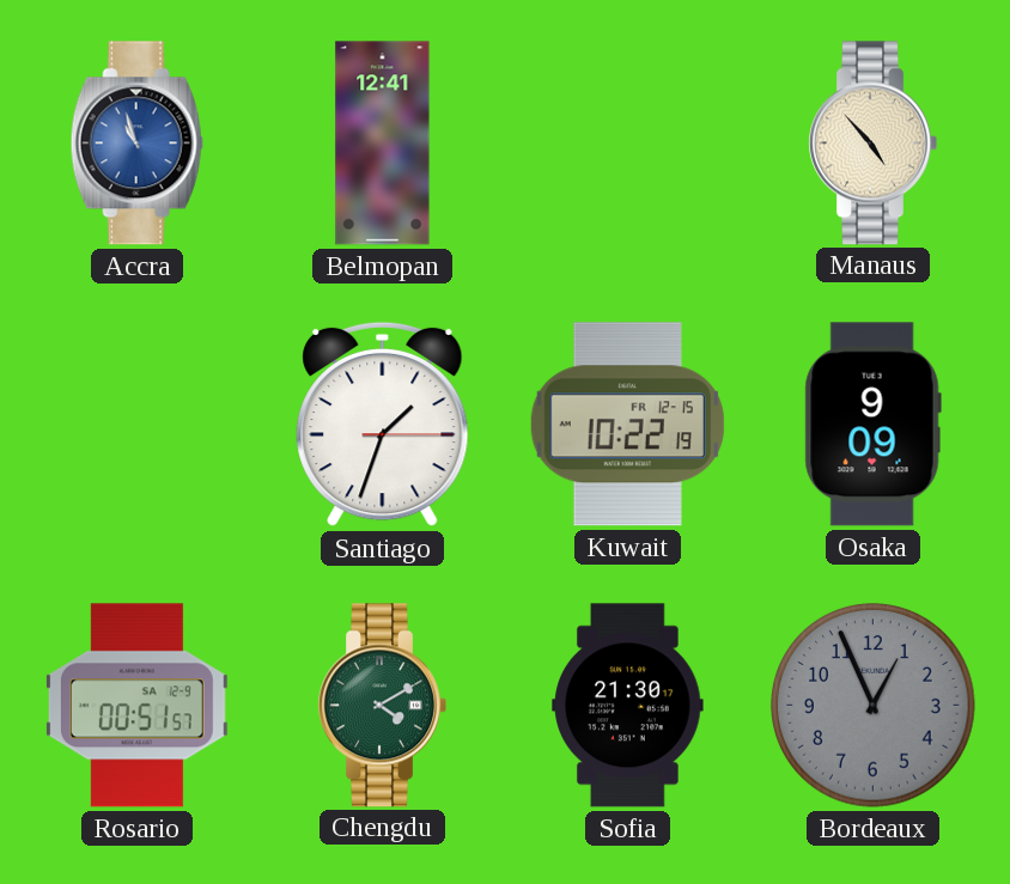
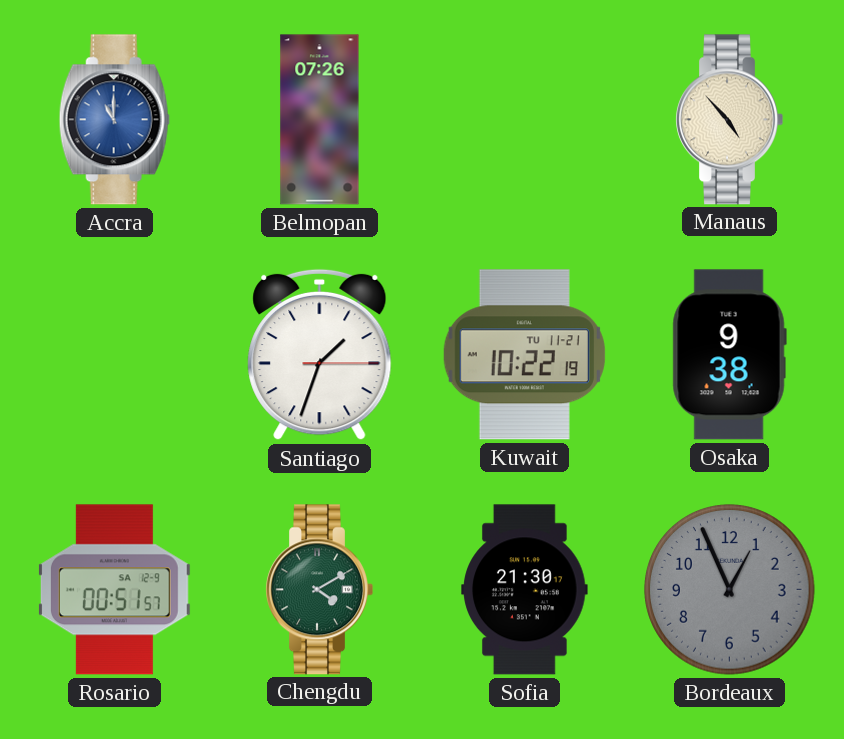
Accra: 10:57 -> 11:00
Belmopan: 12:41 -> 07:26
Kuwait date: FR 12-15 -> TU 11-21
Osaka: 9:09 -> 9:38
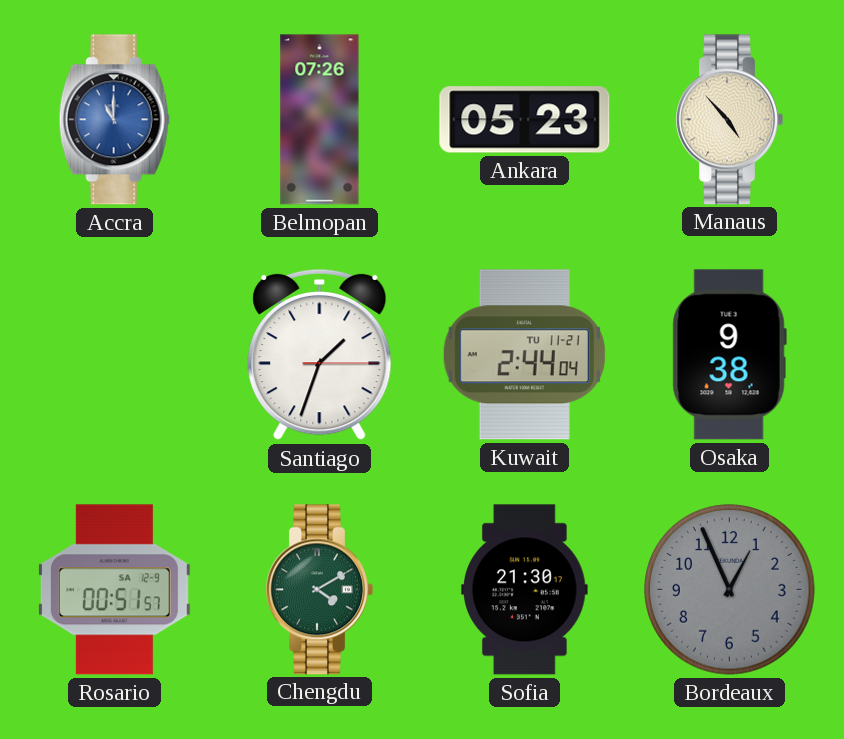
Ankara: none -> 05:23
Kuwait: 10:22 -> 2:44
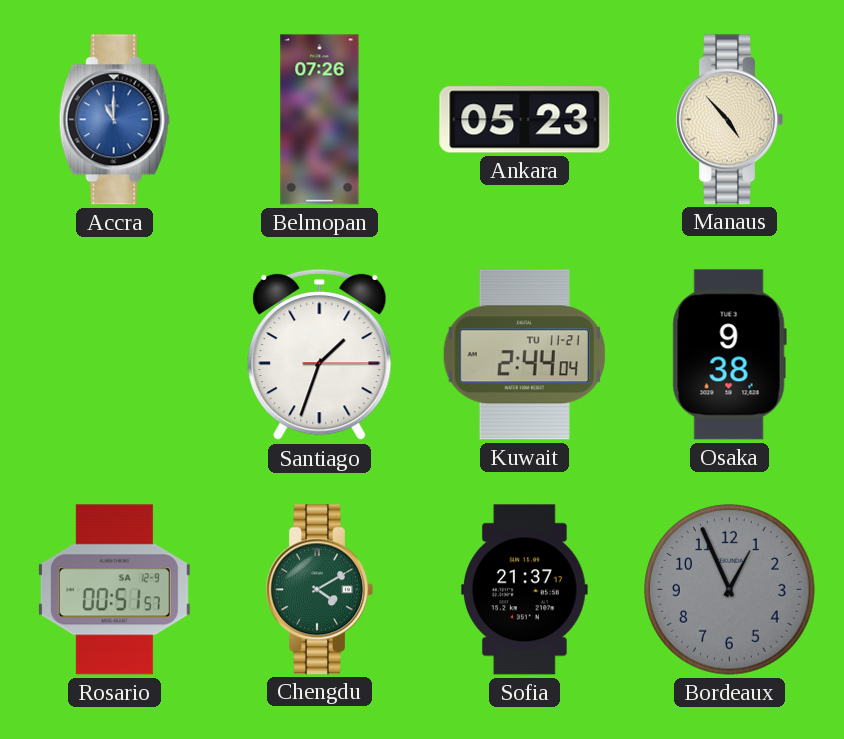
Sofia: 21:30 -> 21:37
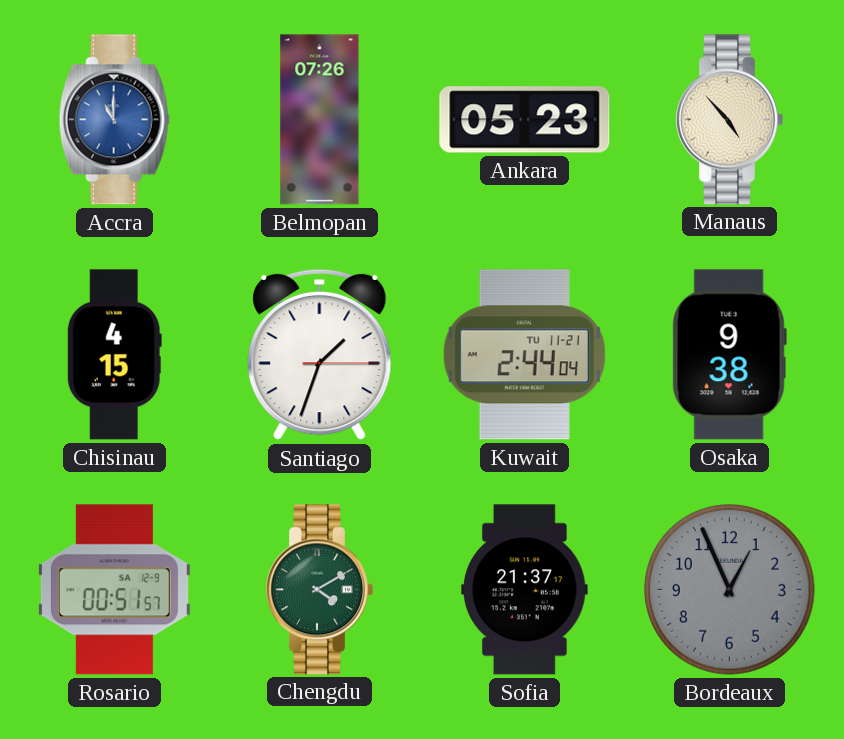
Chisinau: none -> 4:15
